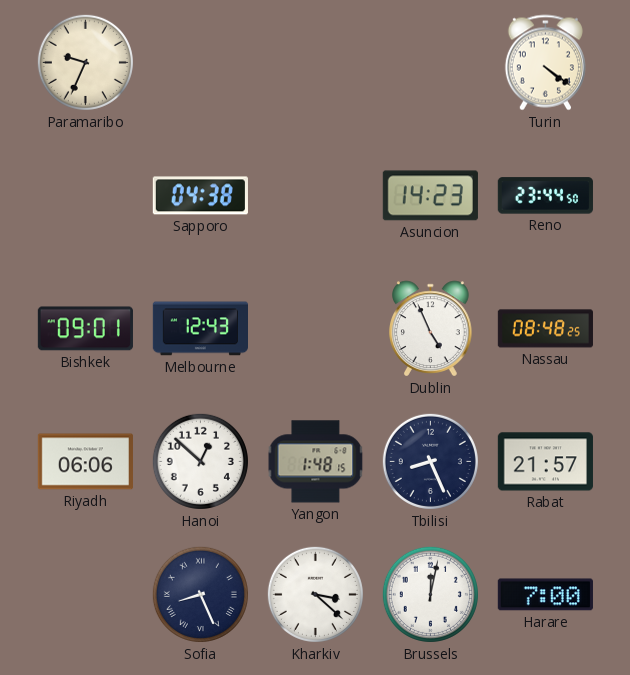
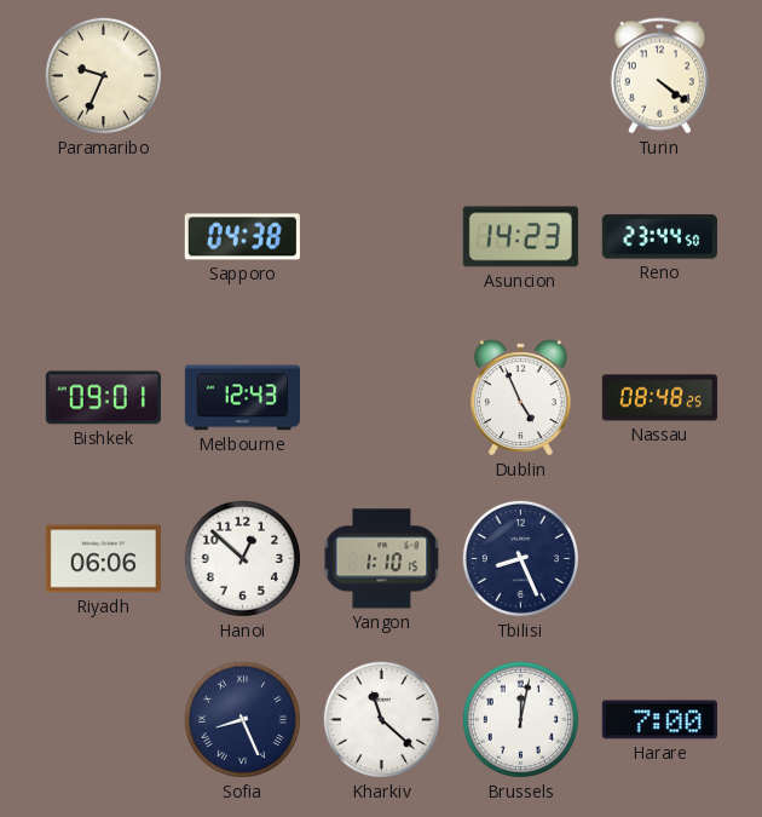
Yangon: 1:48 -> 1:10
Rabat: 21:57 -> none
Kharkiv: 3:22 -> 11:22
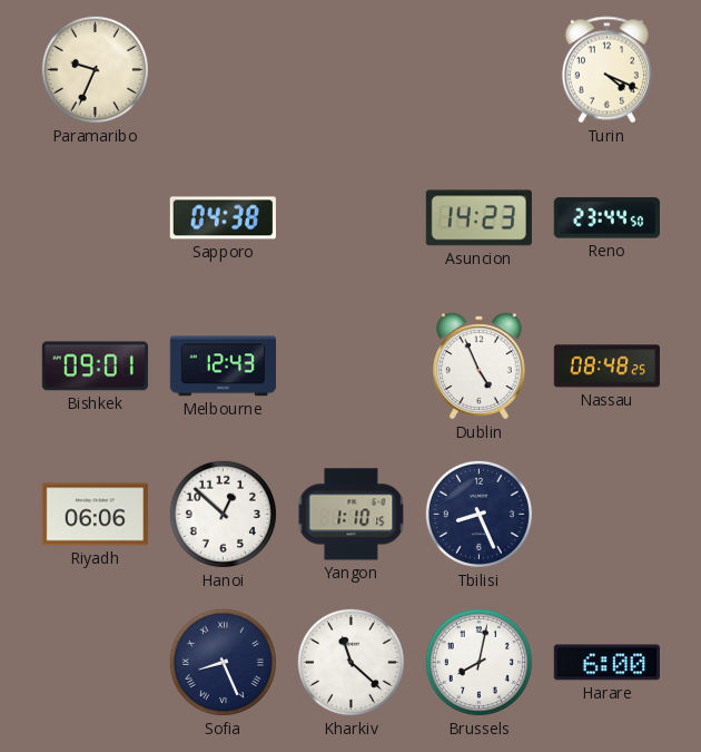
Turin: 4:21 -> 4:19
Brussels: 12:02 -> 8:02
Harare: 7:00 -> 6:00
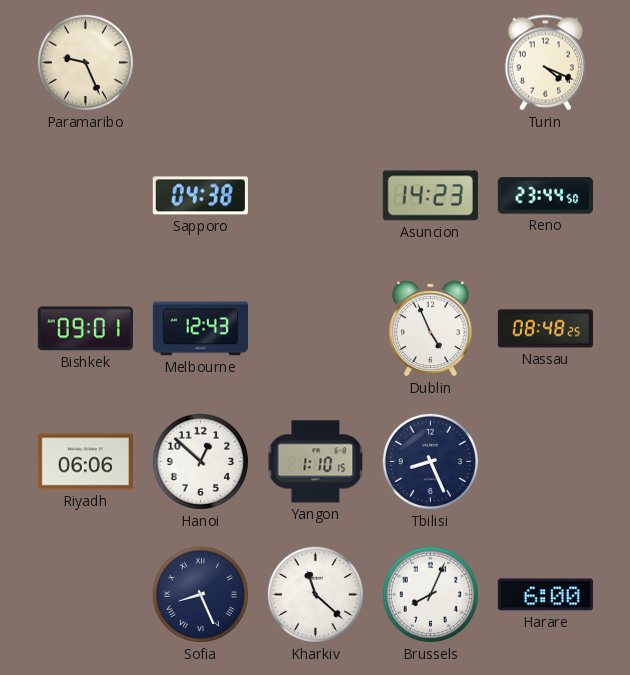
Paramaribo: 9:34 -> 9:26
Brussels: 8:02 -> 8:04
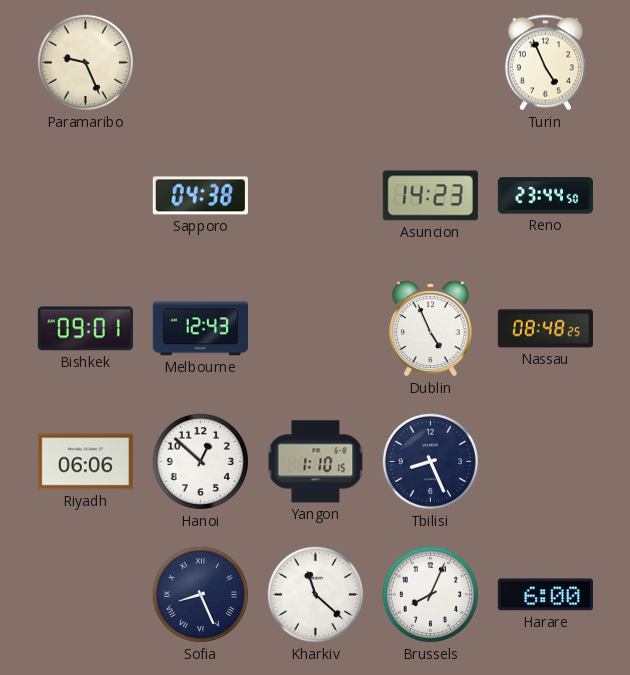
Turin: 4:19 -> 4:56
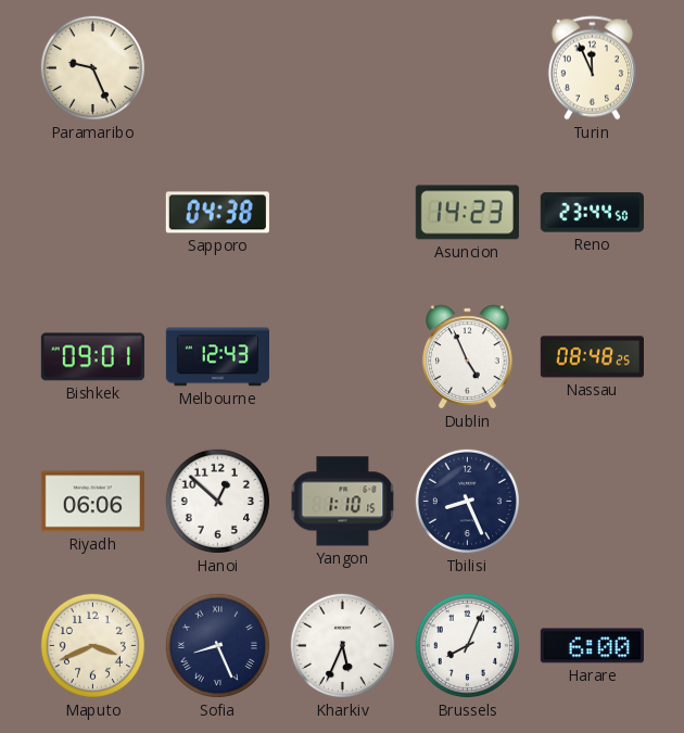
Turin: 4:56 -> 11:56
Maputo: none -> 3:41
Kharkiv: 11:22 -> 5:34
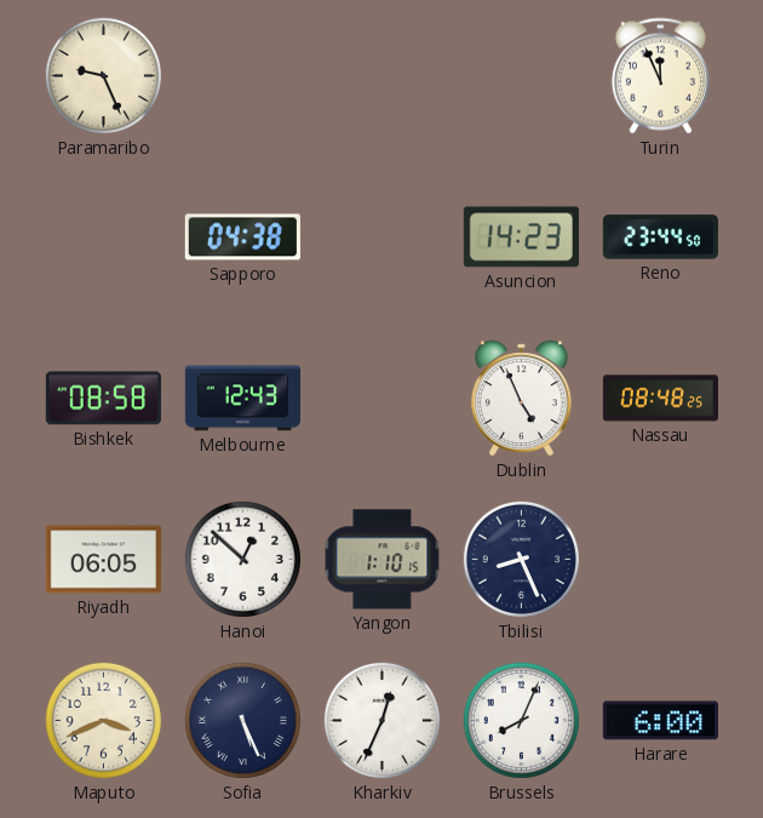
Bishkek: 09:01 -> 08:58
Riyadh: 06:06 -> 06:05
Sofia: 8:26 -> 5:26
Kharkiv: 5:34 -> 12:34
